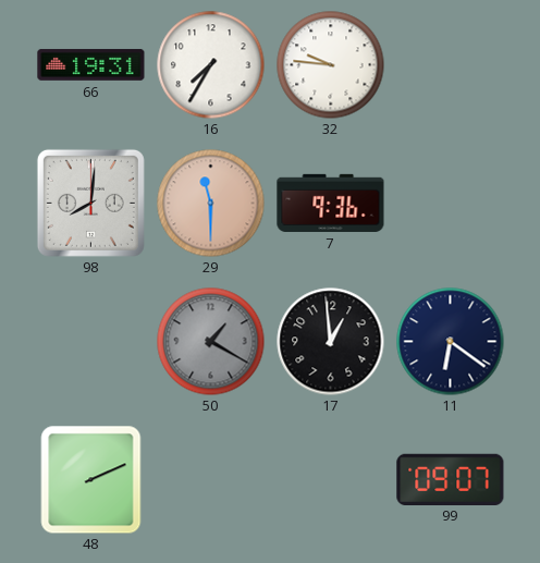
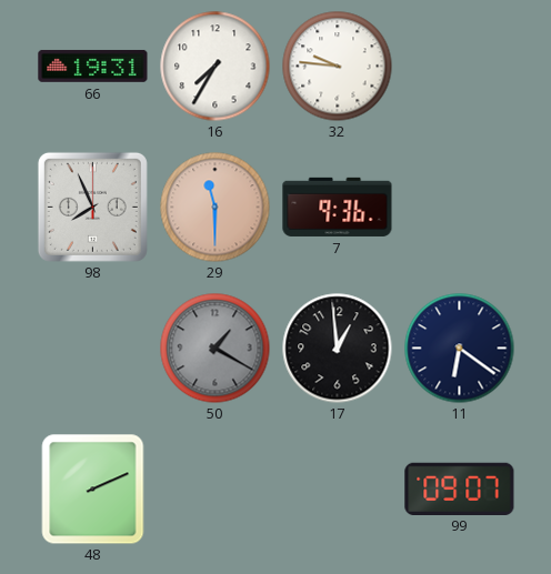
98: 8:01 -> 7:56
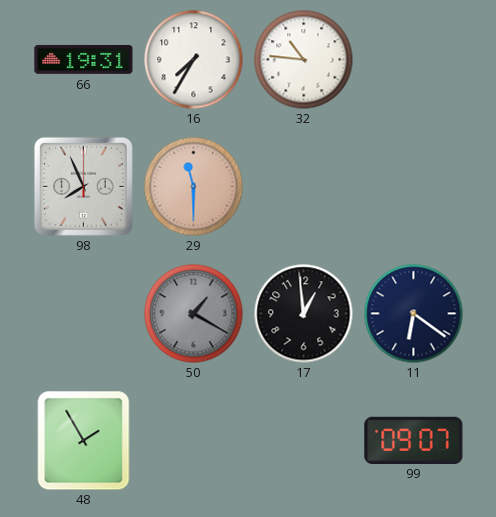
32: 9:46 -> 10:46
7: 9:36 -> none
48: 2:11 -> 1:55
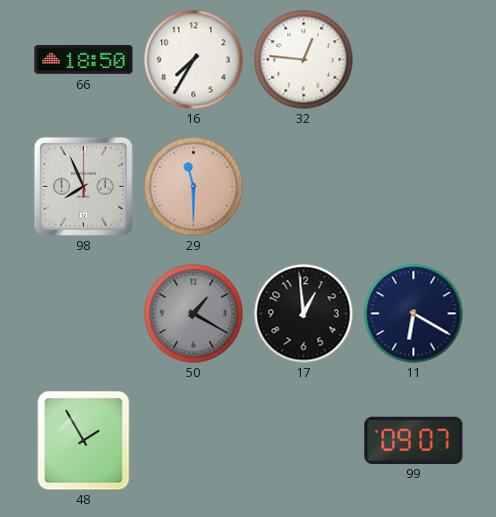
66: 19:31 -> 18:50
32: 10:46 -> 12:46
11: 6:21 -> 6:20
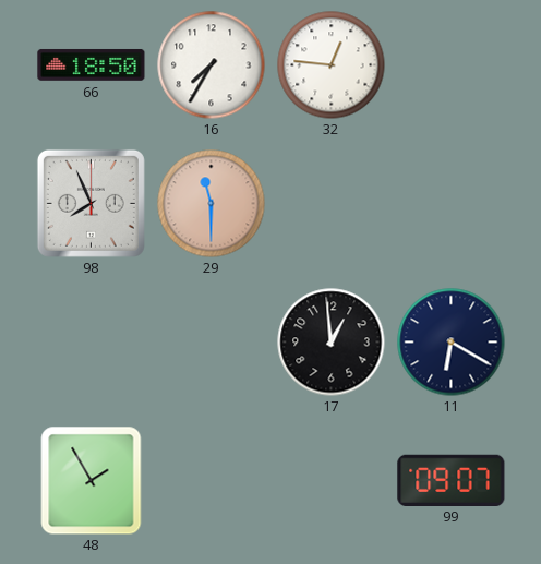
50: 1:20 -> none
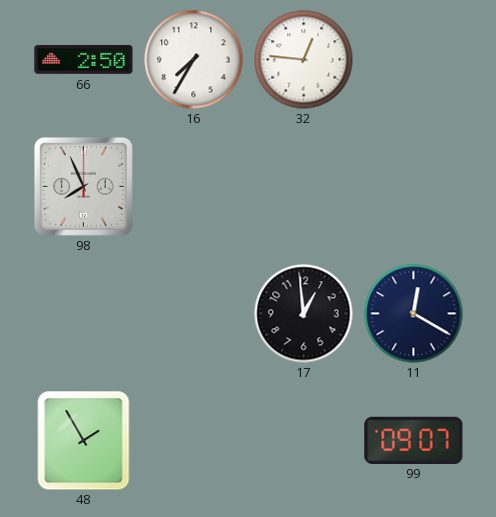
66: 18:50 -> 2:50
29: 11:30 -> none
11: 6:20 -> 12:20
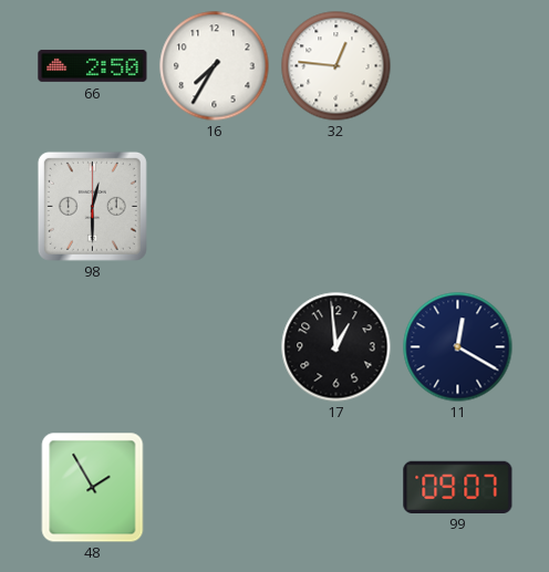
98: 7:56 -> 12:30
